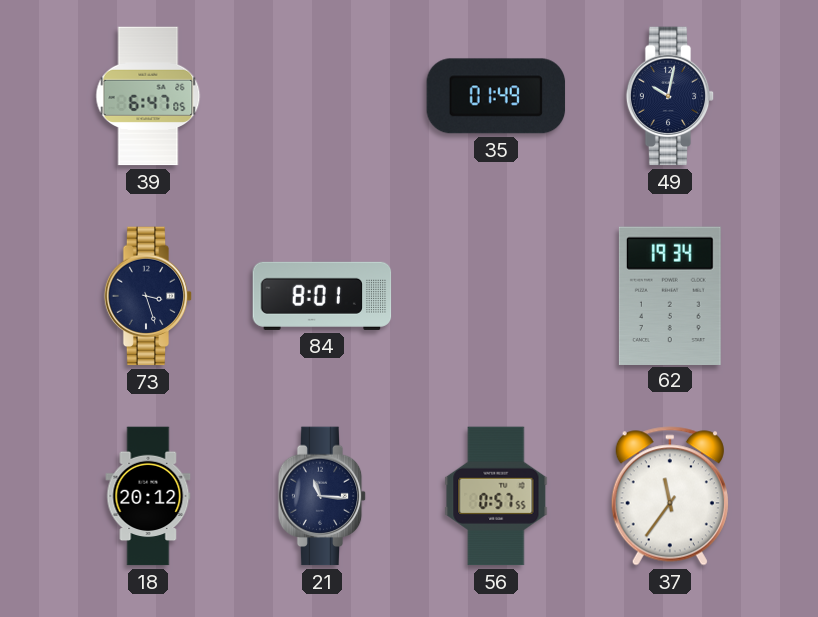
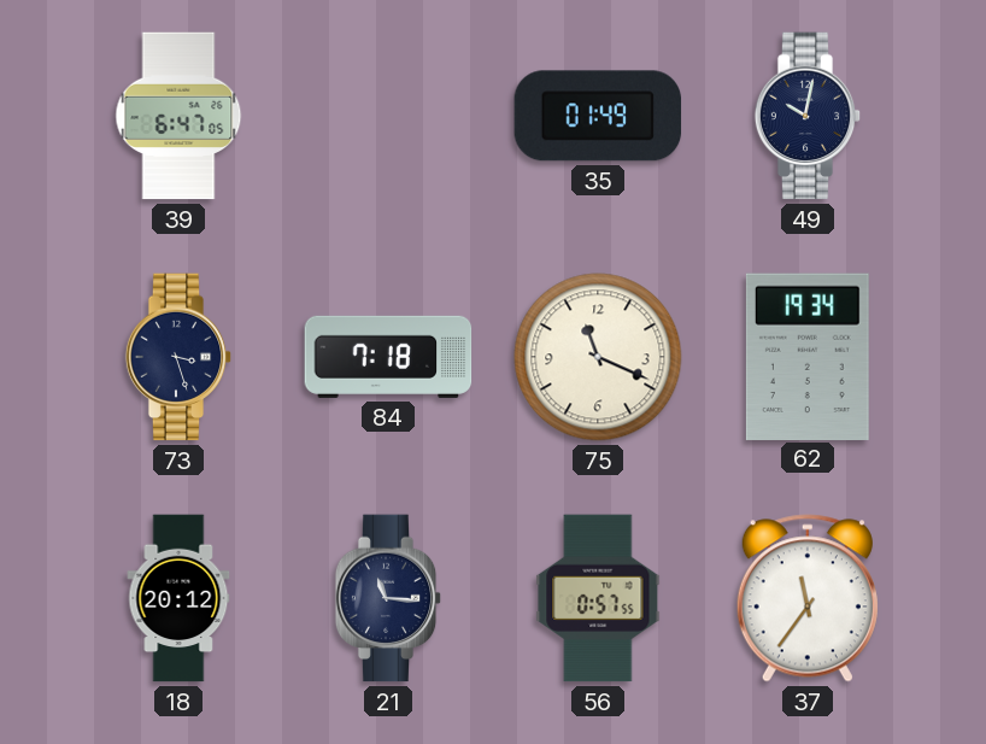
84: 8:01 -> 7:18
75: none -> 11:19
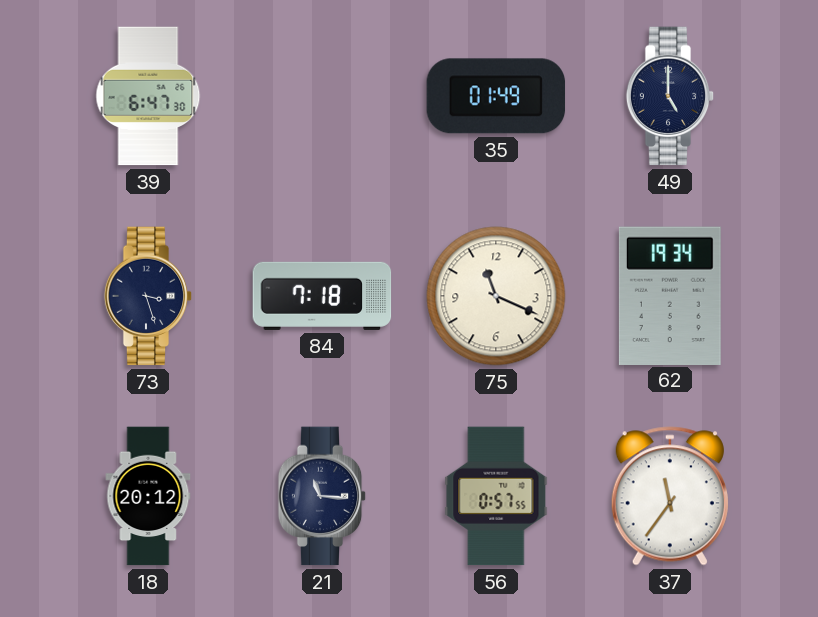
39: 6:47:05 -> 6:47:30
49: 10:02 -> 5:00
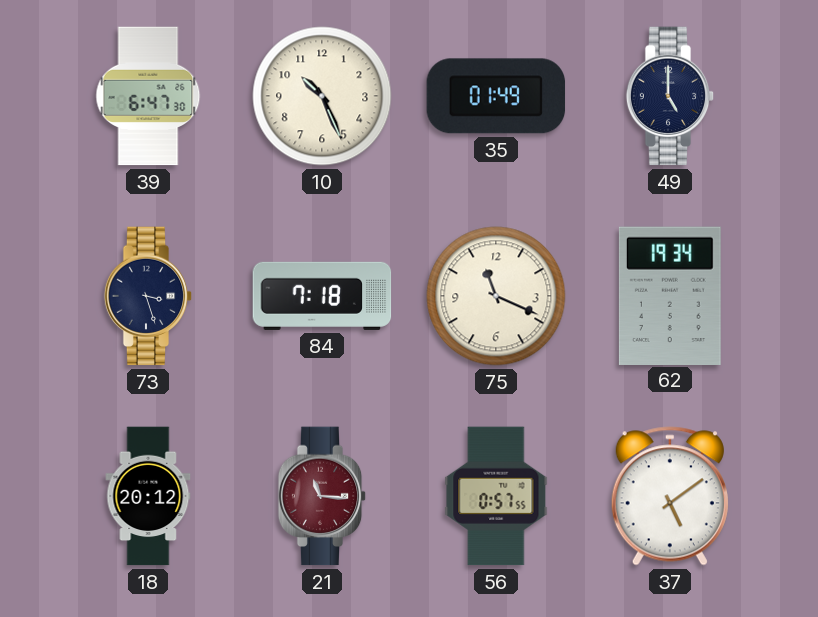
10: none -> 10:26
21 dial: navy -> burgundy
37: 11:36 -> 5:09
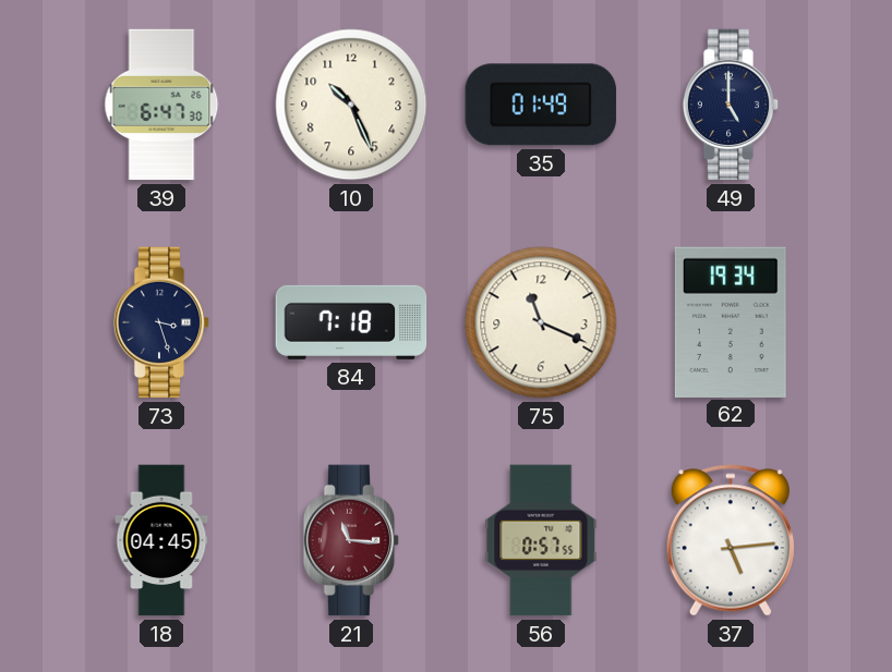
18: 20:12 -> 04:45
37: 5:09 -> 5:14
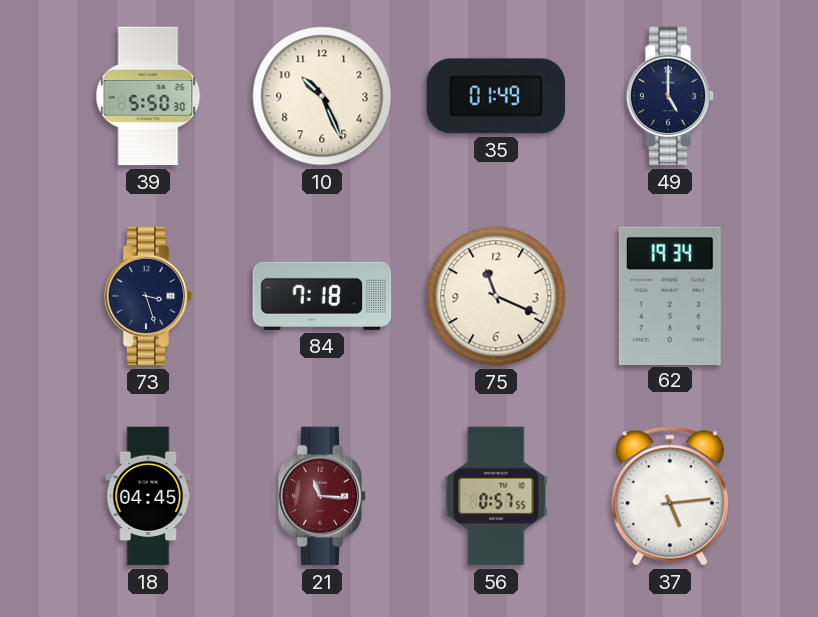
39: 6:47 -> 5:50
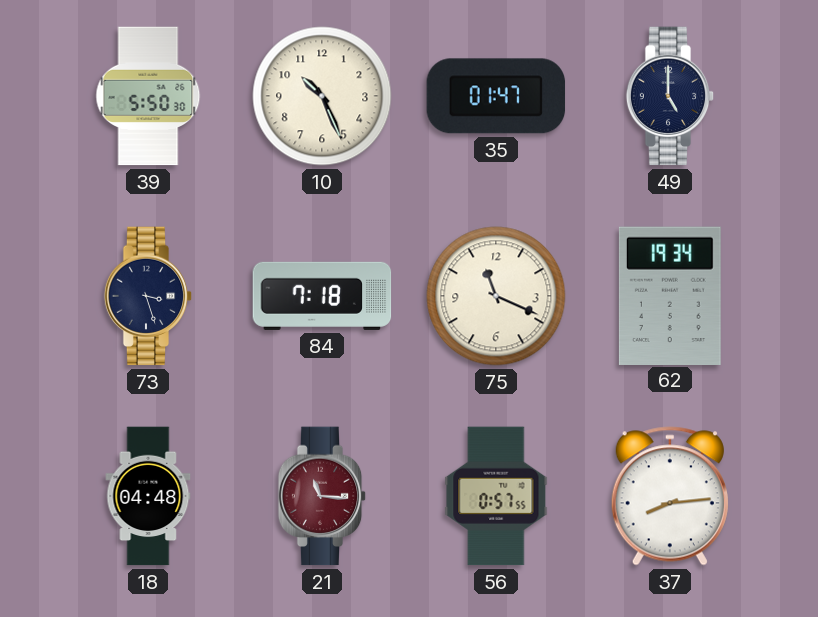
35: 01:49 -> 01:47
18: 04:45 -> 04:48
37: 5:14 -> 8:14
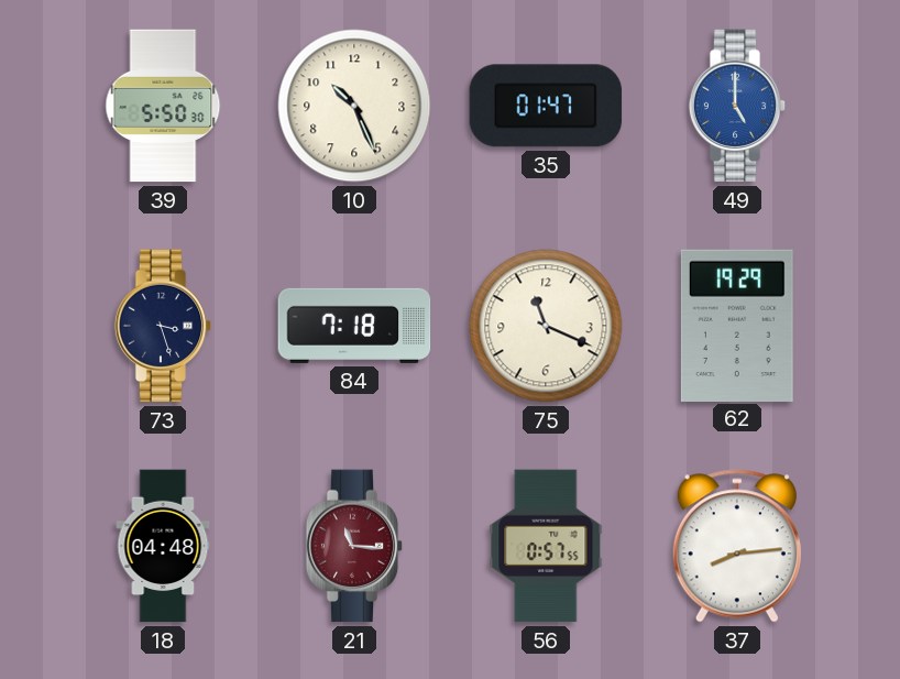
49 dial: navy -> blue
62: 19:34 -> 19:29
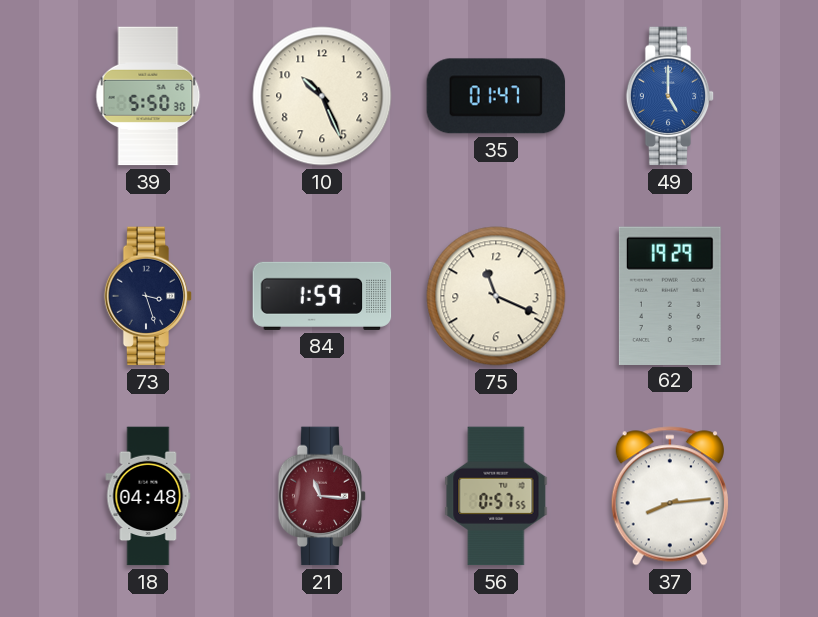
84: 7:18 -> 1:59
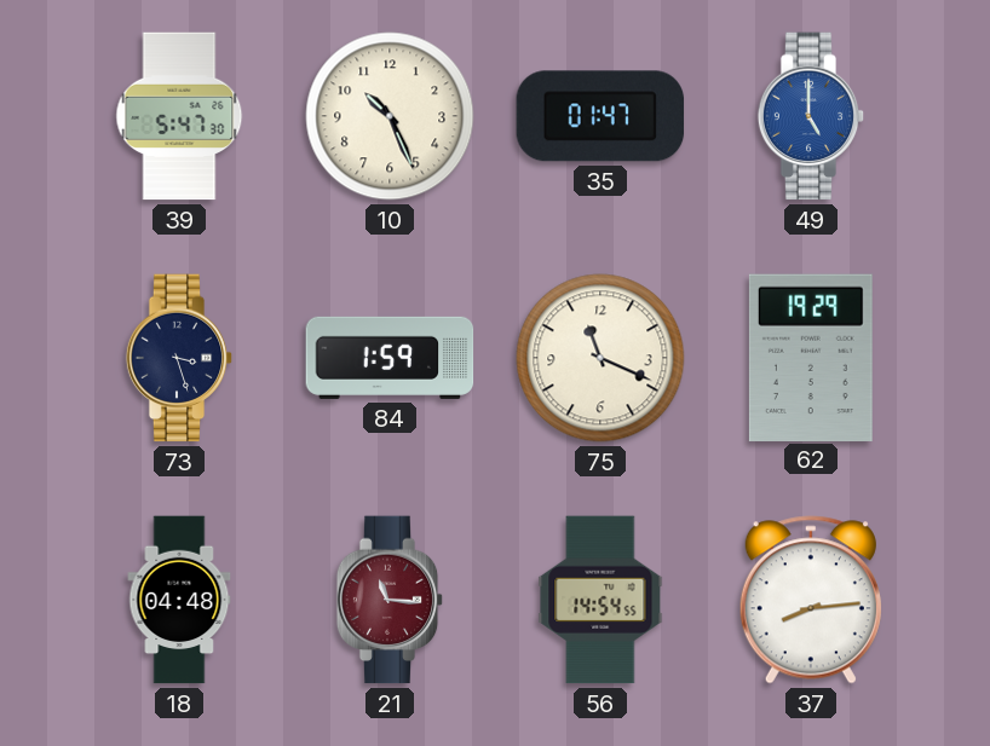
39: 5:50 -> 5:47
56: 0:57 -> 14:54
